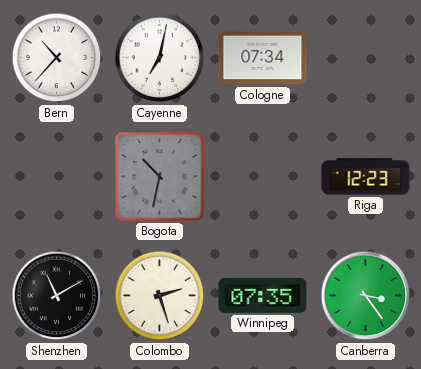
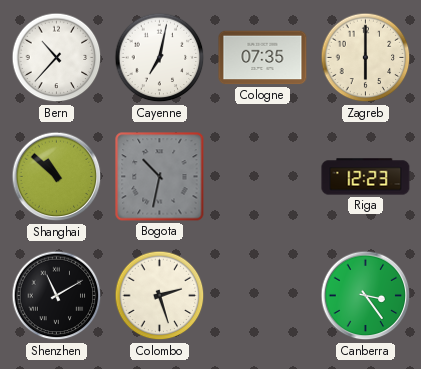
Cologne: 07:34 -> 07:35
Zagreb: none -> 6:00
Shanghai: none -> 10:52
Winnipeg: 07:35 -> none
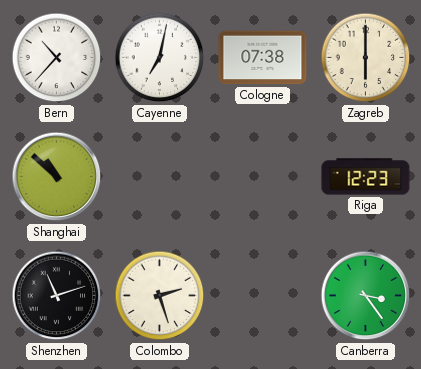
Cologne: 07:35 -> 07:38
Bogota: 10:32 -> none
Shenzhen: 11:10 -> 11:12
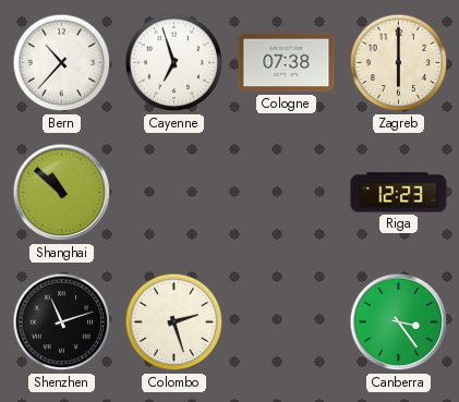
Cayenne: 7:02 -> 6:57
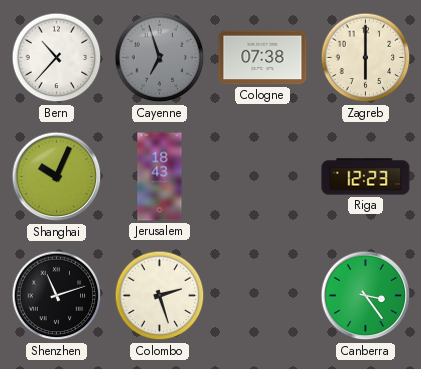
Cayenne dial: white -> grey
Shanghai: 10:52 -> 10:04
Jerusalem: none -> 18:43
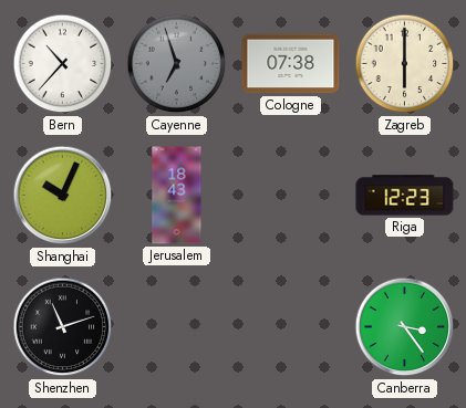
Colombo: 2:27 -> none
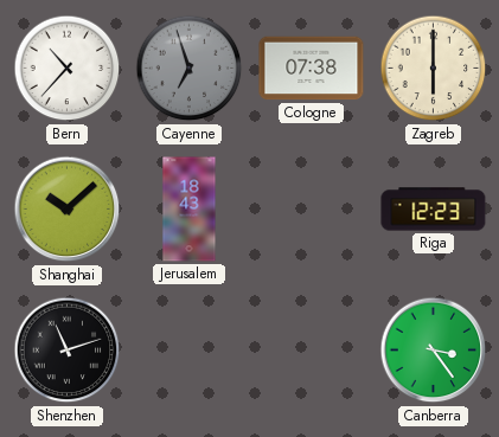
Shanghai: 10:04 -> 10:08
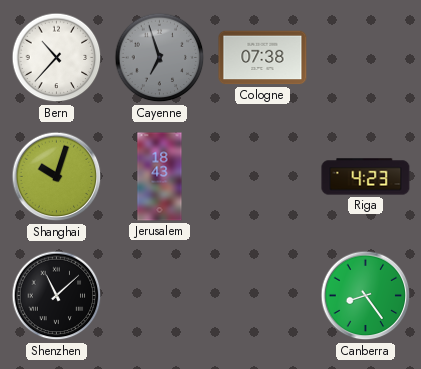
Zagreb: 6:00 -> none
Shanghai: 10:08 -> 10:03
Riga: 12:23 -> 4:23
Shenzhen: 11:12 -> 11:08
Canberra: 3:24 -> 8:24
